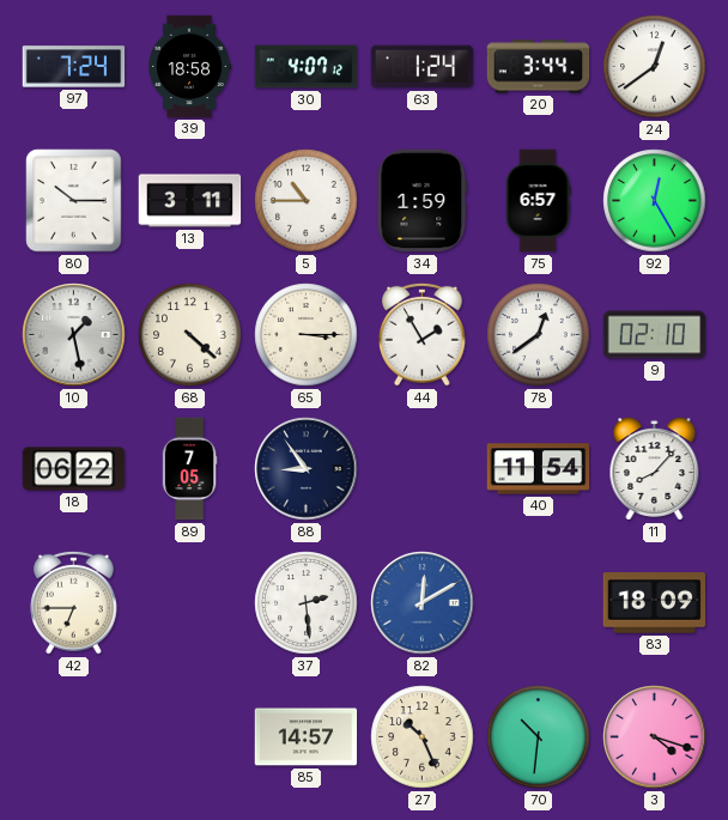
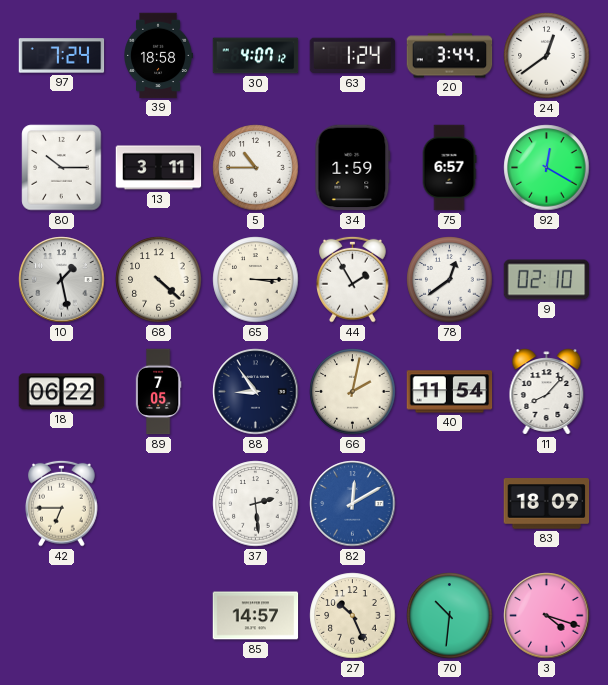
92: 12:25 -> 12:20
66: none -> 2:02
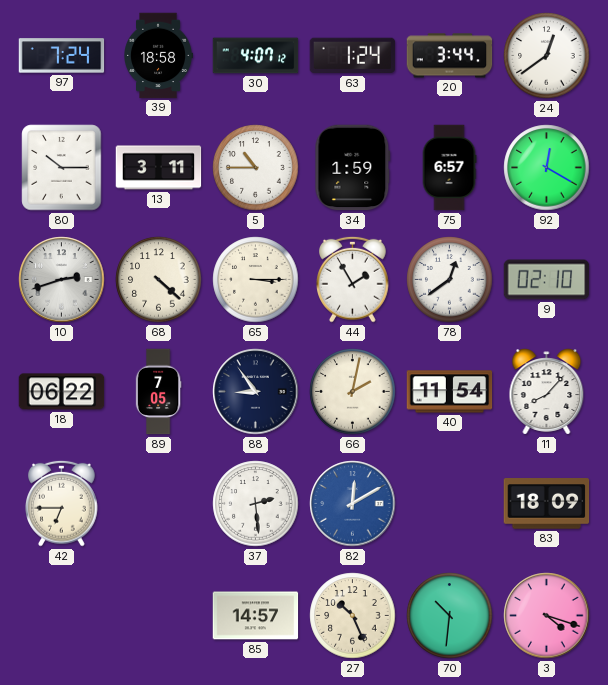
10: 1:28 -> 2:42
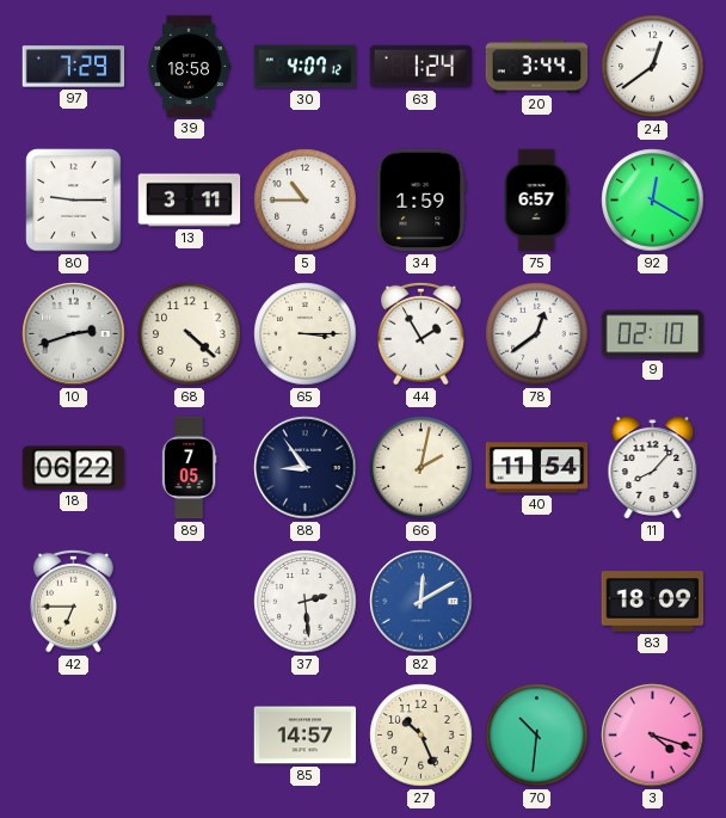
97: 7:24 -> 7:29
80: 10:15 -> 9:15
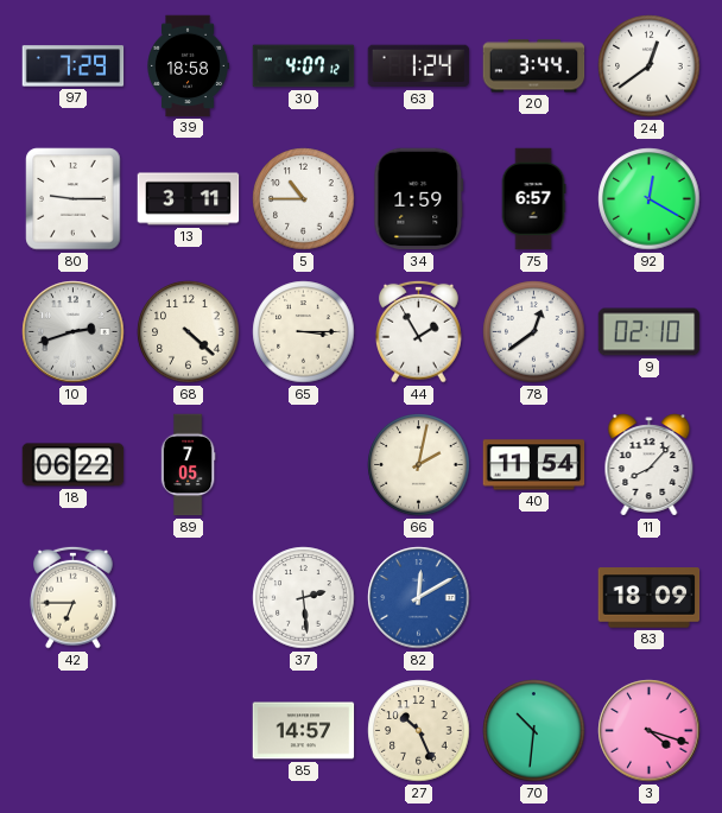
88: 8:54 -> none
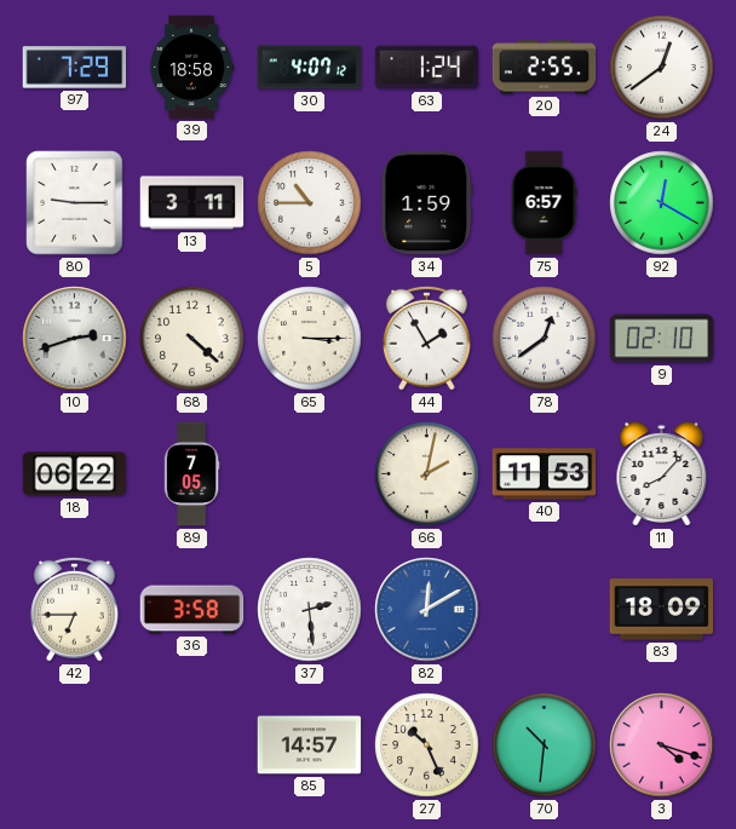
20: 3:44 -> 2:55
40: 11:54 -> 11:53
36: none -> 3:58
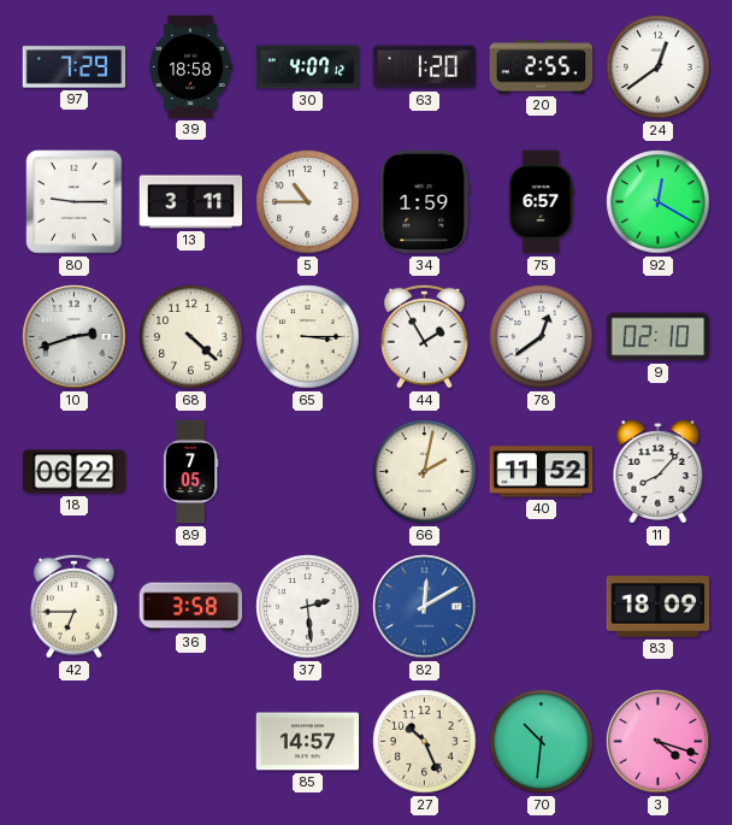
63: 1:24 -> 1:20
40: 11:53 -> 11:52
